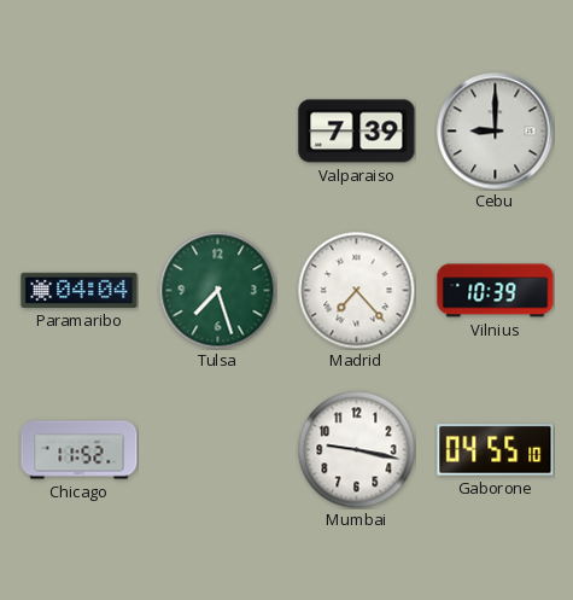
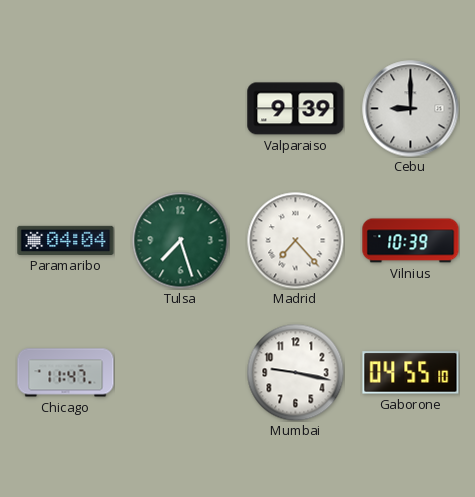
Valparaiso: 7:39 -> 9:39
Chicago: 11:52 -> 11:47
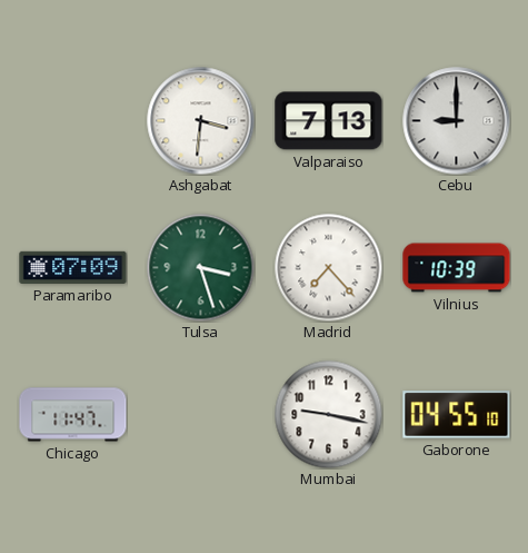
Ashgabat: none -> 3:31
Valparaiso: 9:39 -> 7:13
Paramaribo: 04:04 -> 07:09
Tulsa: 7:27 -> 3:27
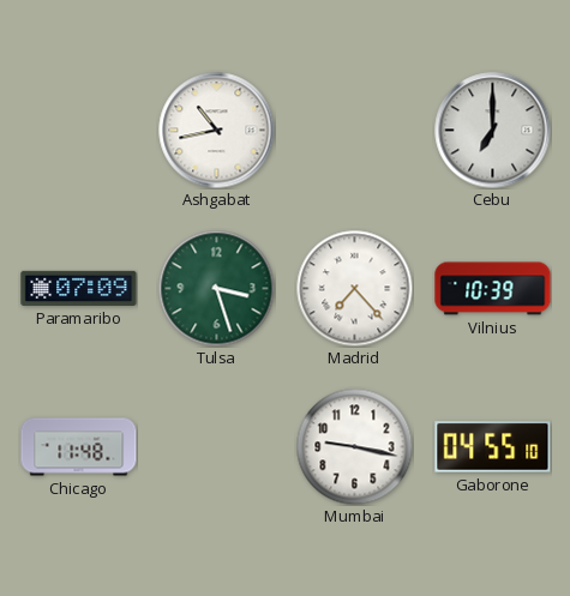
Ashgabat: 3:31 -> 10:43
Valparaiso: 7:13 -> none
Cebu: 9:00 -> 7:00
Chicago: 11:47 -> 11:48
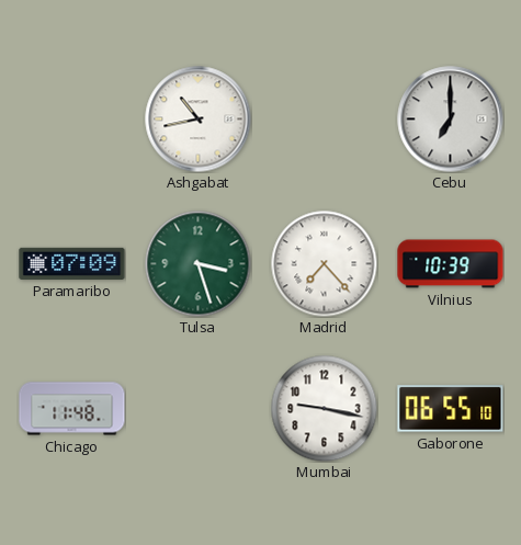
Gaborone: 04:55 -> 06:55
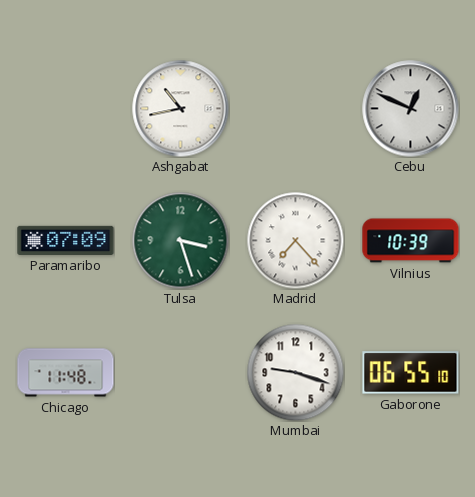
Cebu: 7:00 -> 12:49
Mumbai: 9:17 -> 9:18
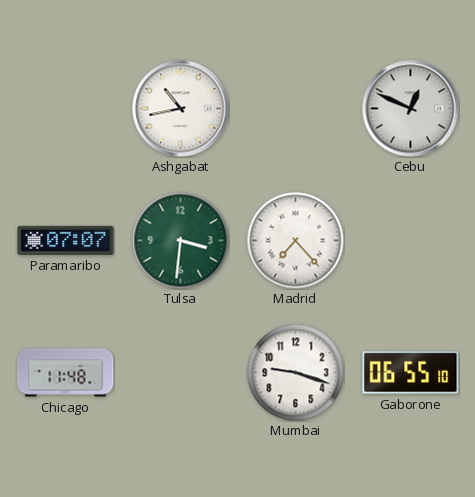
Paramaribo: 07:09 -> 07:07
Tulsa: 3:27 -> 3:31
Vilnius: 10:39 -> none
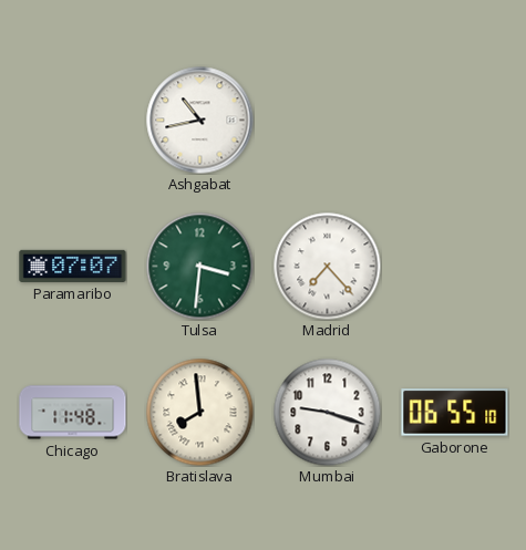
Cebu: 12:49 -> none
Bratislava: none -> 7:59
